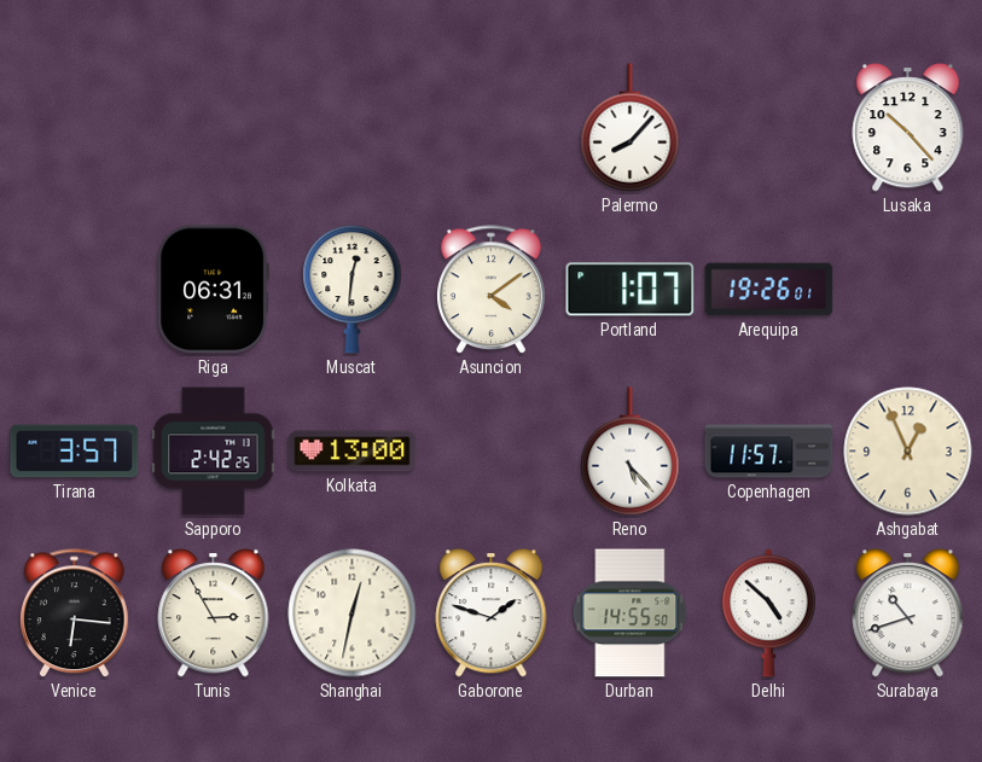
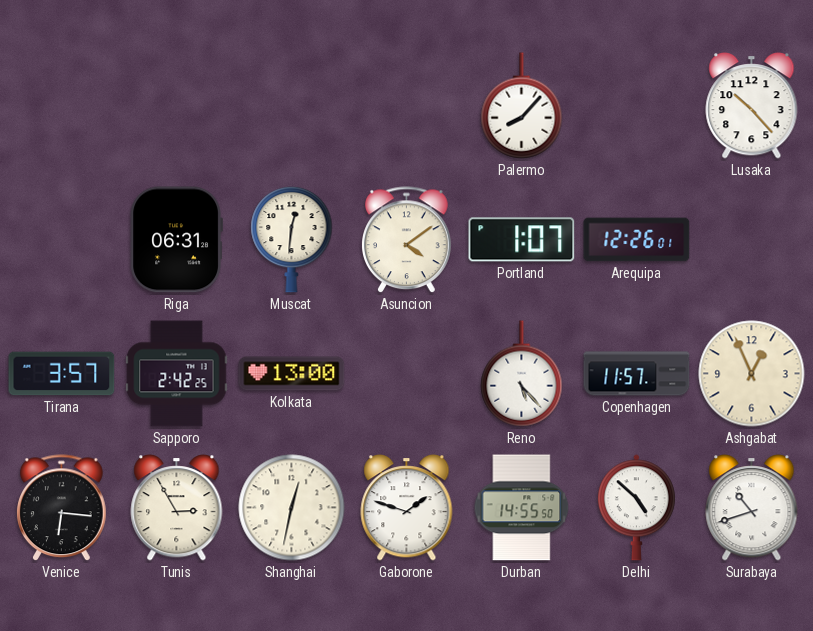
Arequipa: 19:26 -> 12:26
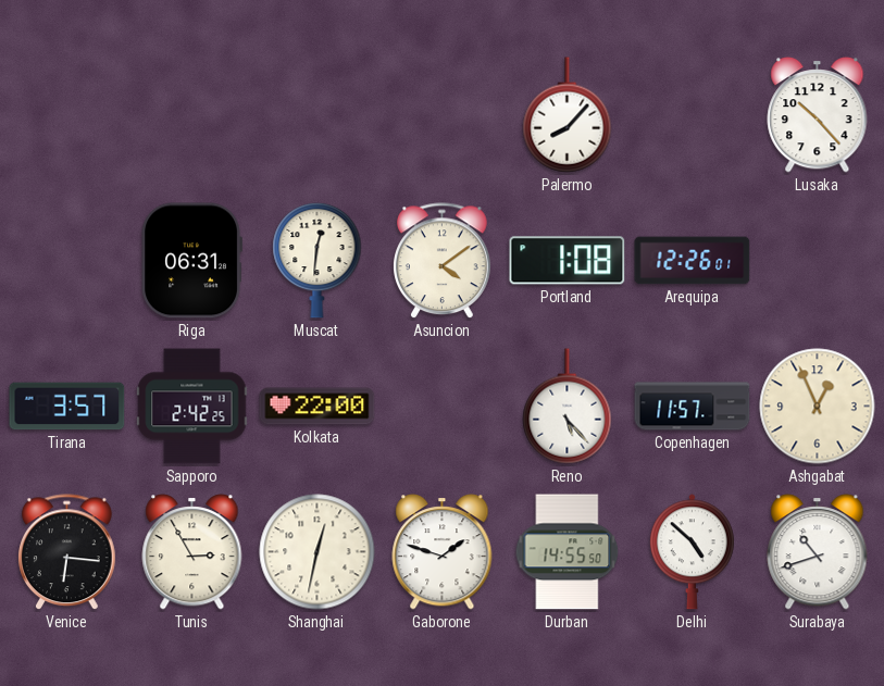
Portland: 1:07 -> 1:08
Kolkata: 13:00 -> 22:00
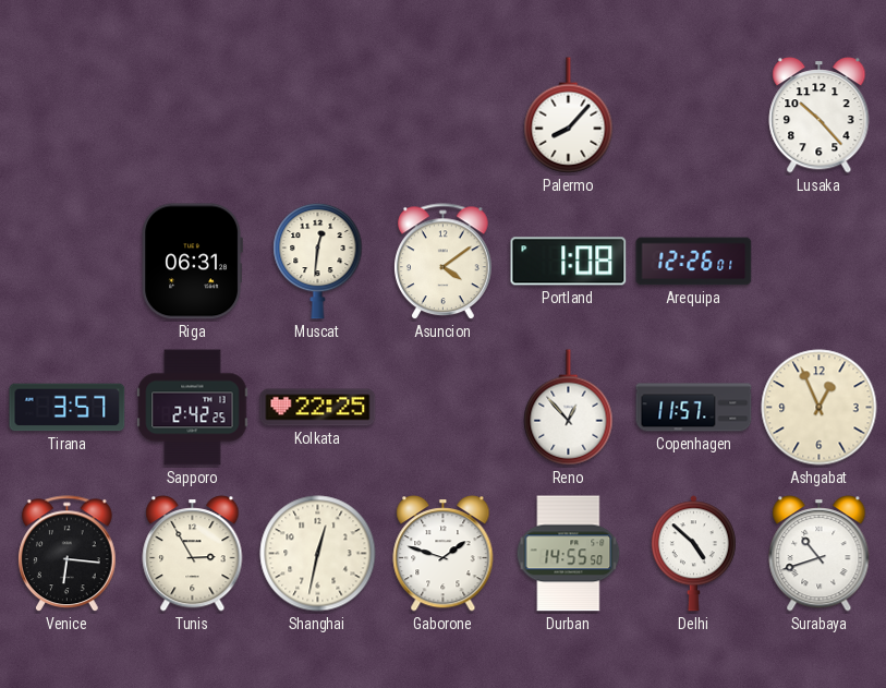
Kolkata: 22:00 -> 22:25
Reno: 5:23 -> 12:53
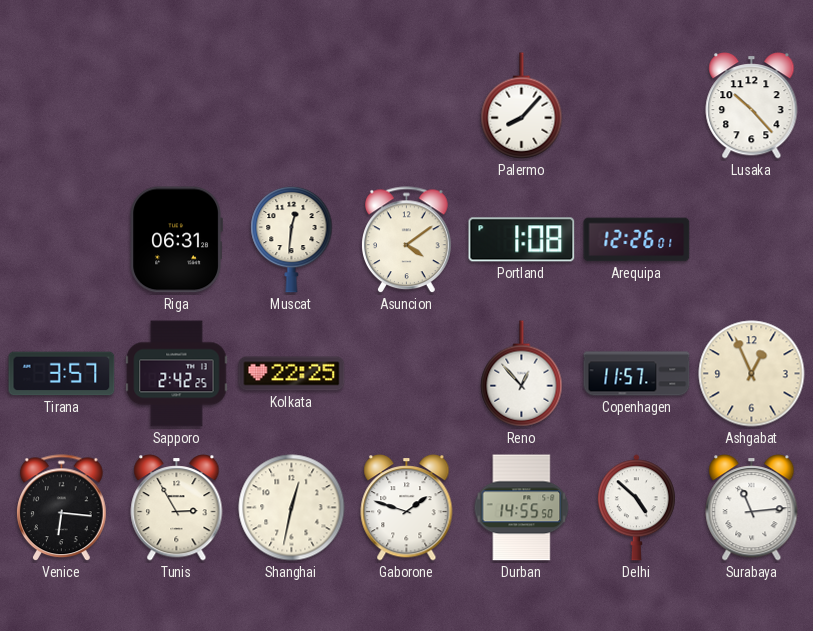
Surabaya: 10:42 -> 11:14
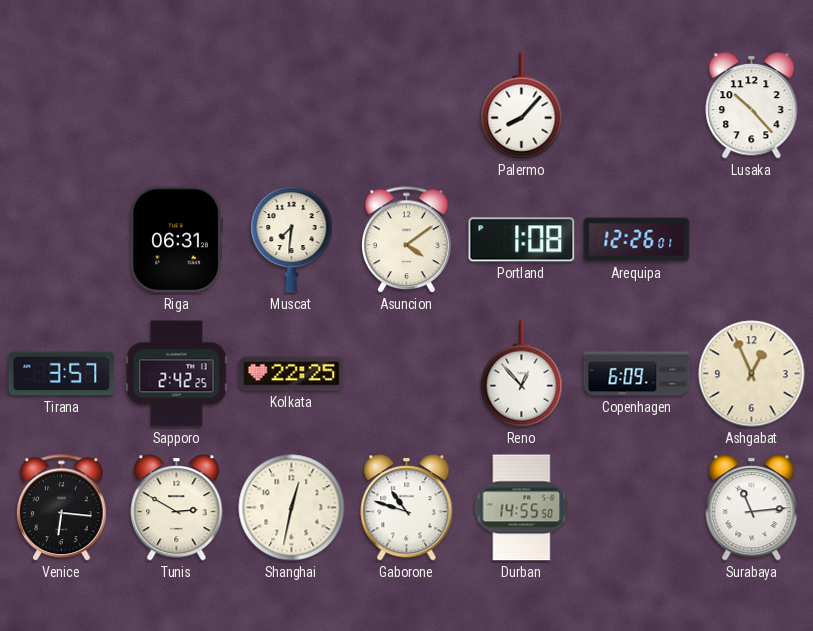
Muscat: 12:31 -> 7:31
Copenhagen: 11:57 -> 6:09
Tunis: 2:55 -> 2:50
Gaborone: 1:48 -> 10:48
Delhi: 4:52 -> none
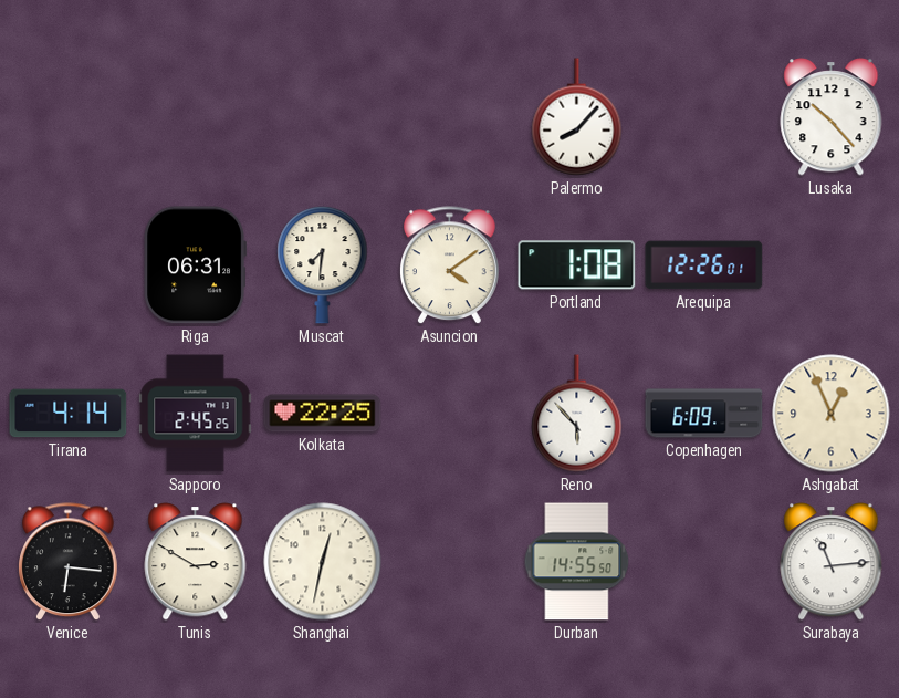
Tirana: 3:57 -> 4:14
Sapporo: 2:42 -> 2:45
Reno: 12:53 -> 5:53
Gaborone: 10:48 -> none
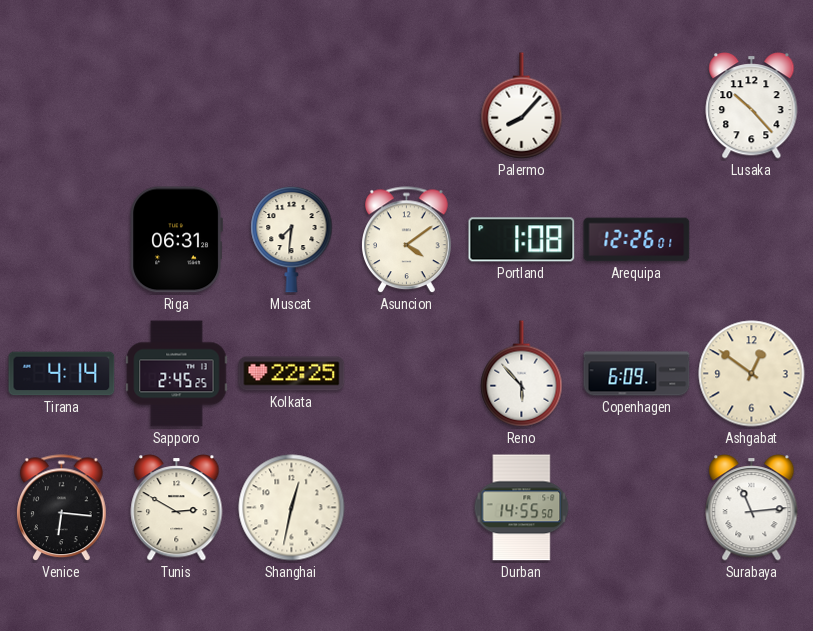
Ashgabat: 12:56 -> 12:51
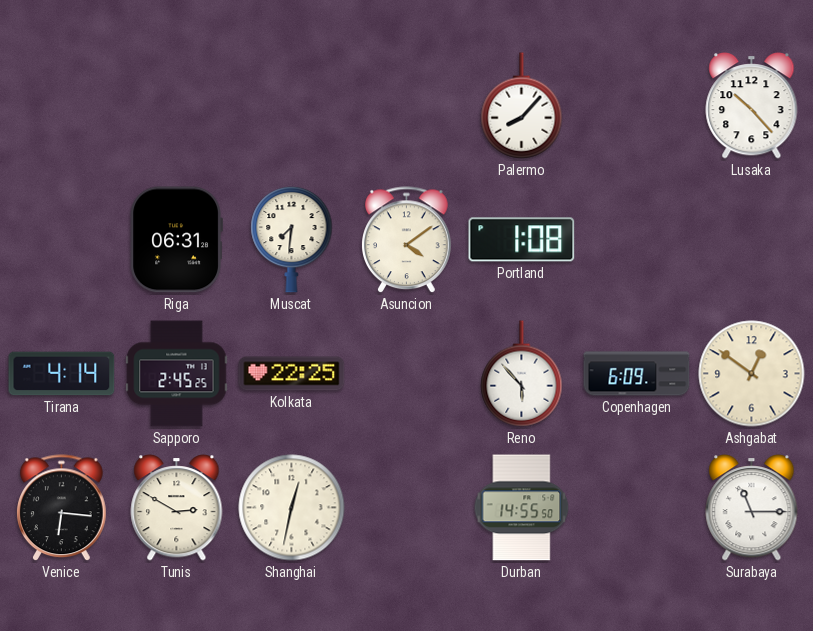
Arequipa: 12:26 -> none
Surabaya: 11:14 -> 11:15
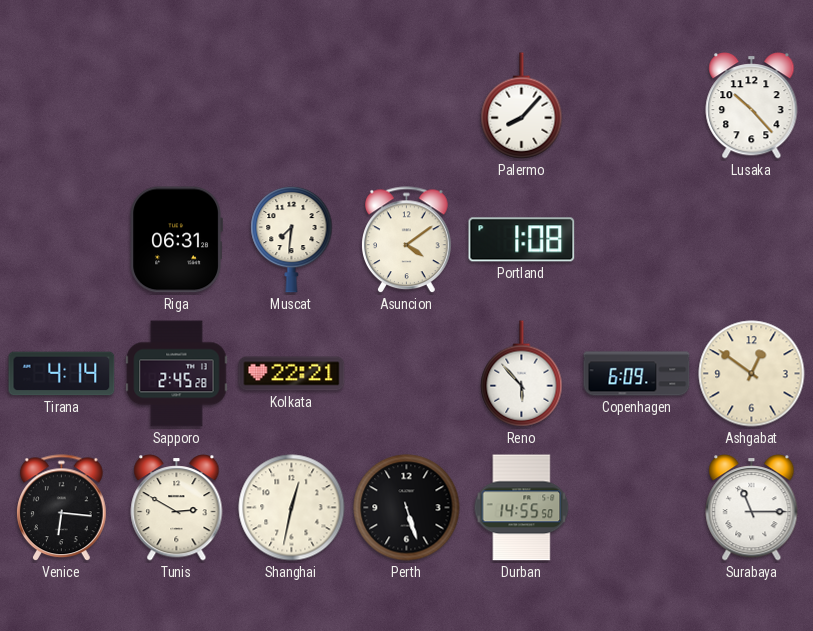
Sapporo: 2:45:25 -> 2:45:28
Kolkata: 22:25 -> 22:21
Perth: none -> 5:27
